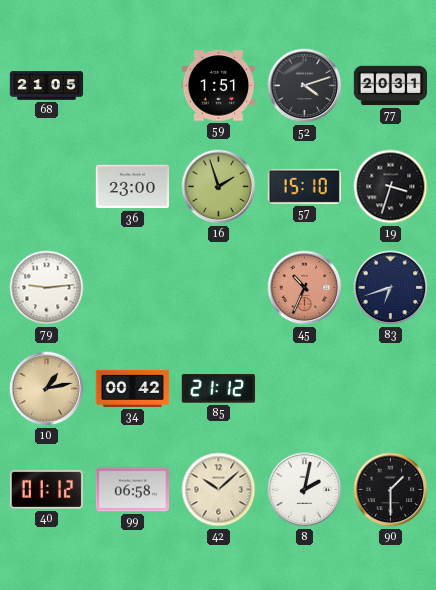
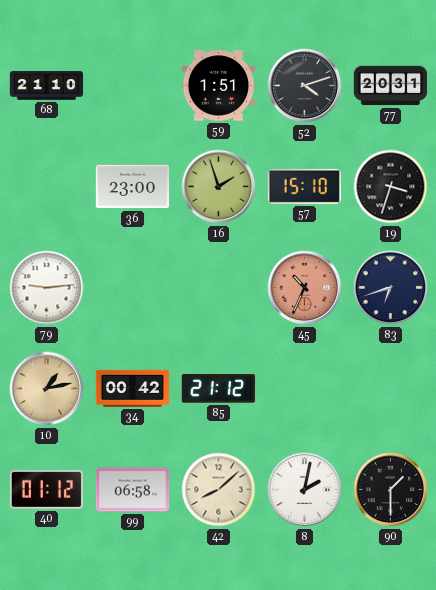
68: 21:05 -> 21:10
42: 10:08 -> 8:08
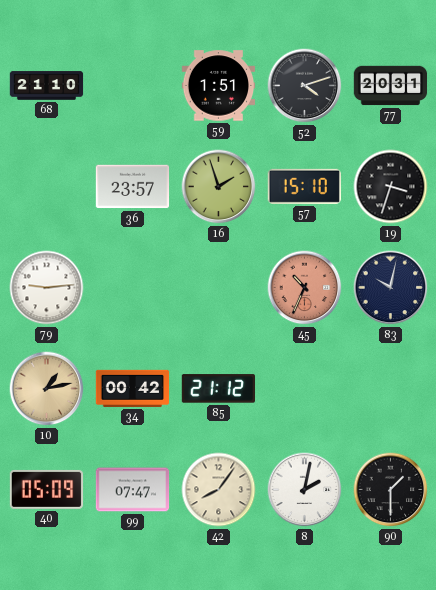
36: 23:00 -> 23:57
83: 6:42 -> 10:02
40: 01:12 -> 05:09
99: 06:58 -> 07:47
42: 8:08 -> 8:06
